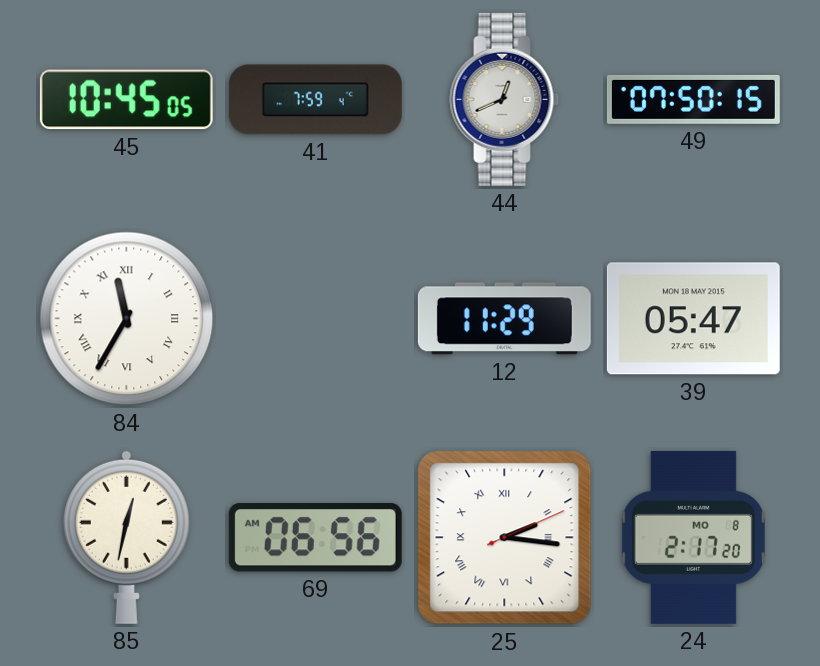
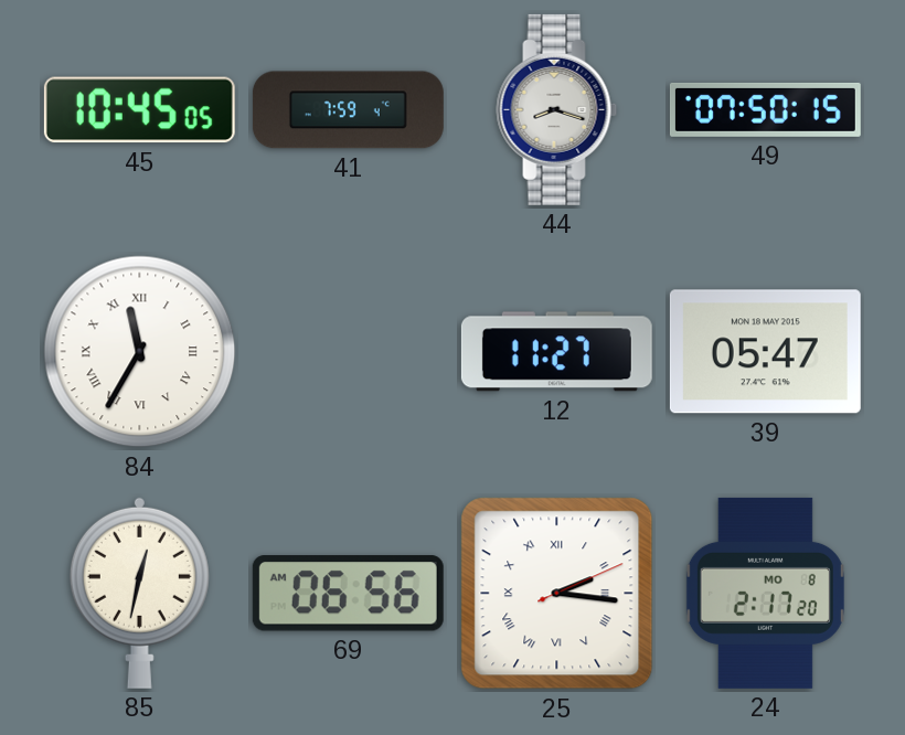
44: 12:41 -> 8:18
12: 11:29 -> 11:27
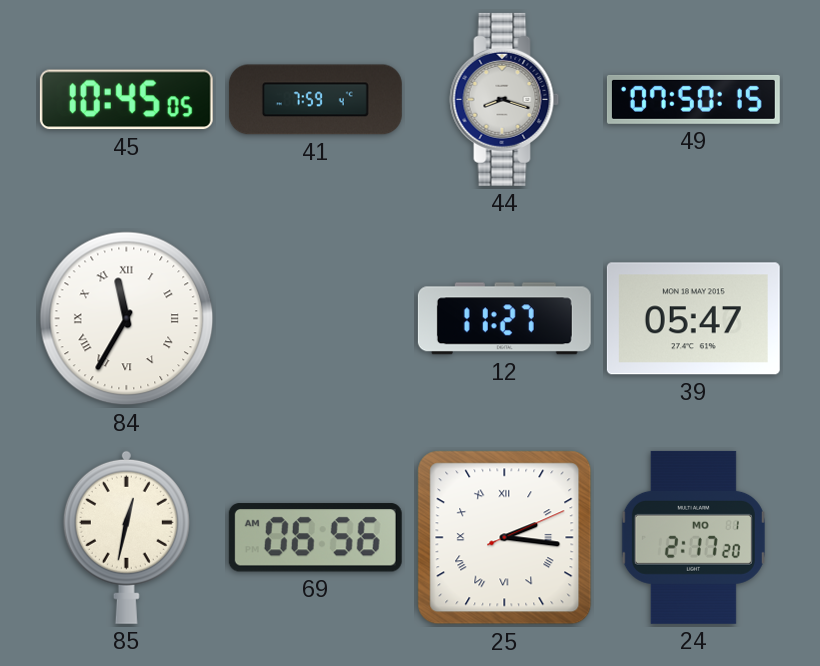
24 date: MO 8 -> MO 1
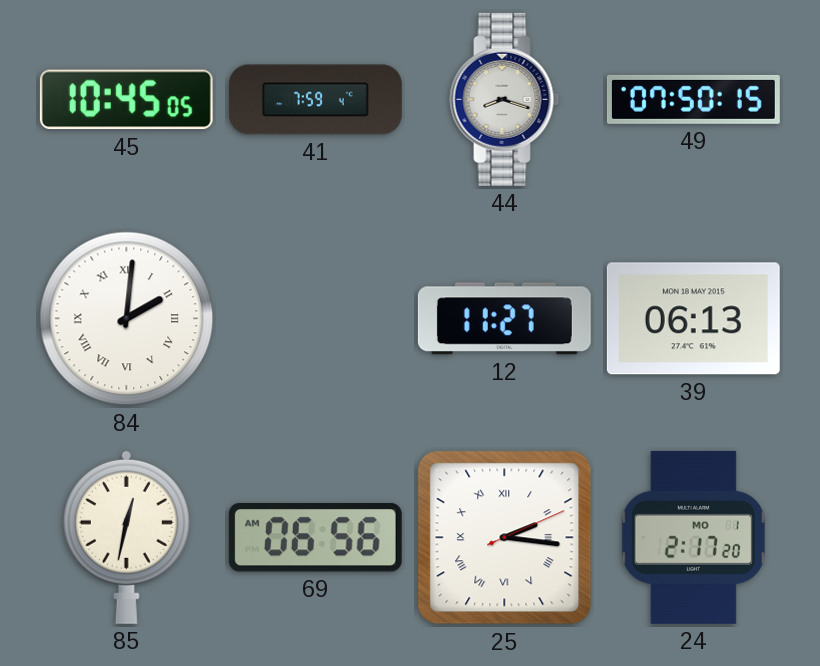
84: 11:35 -> 2:01
39: 05:47 -> 06:13
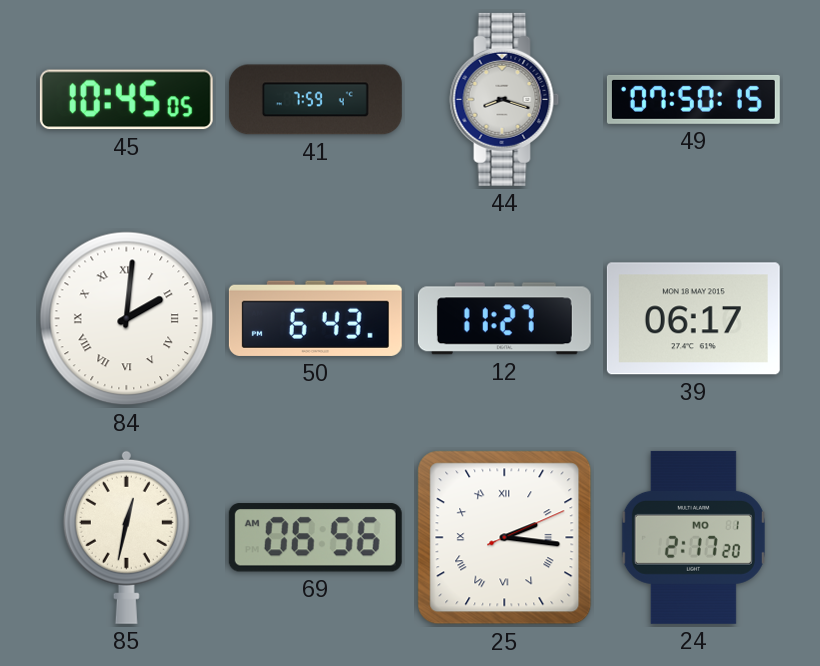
50: none -> 6:43
39: 06:13 -> 06:17
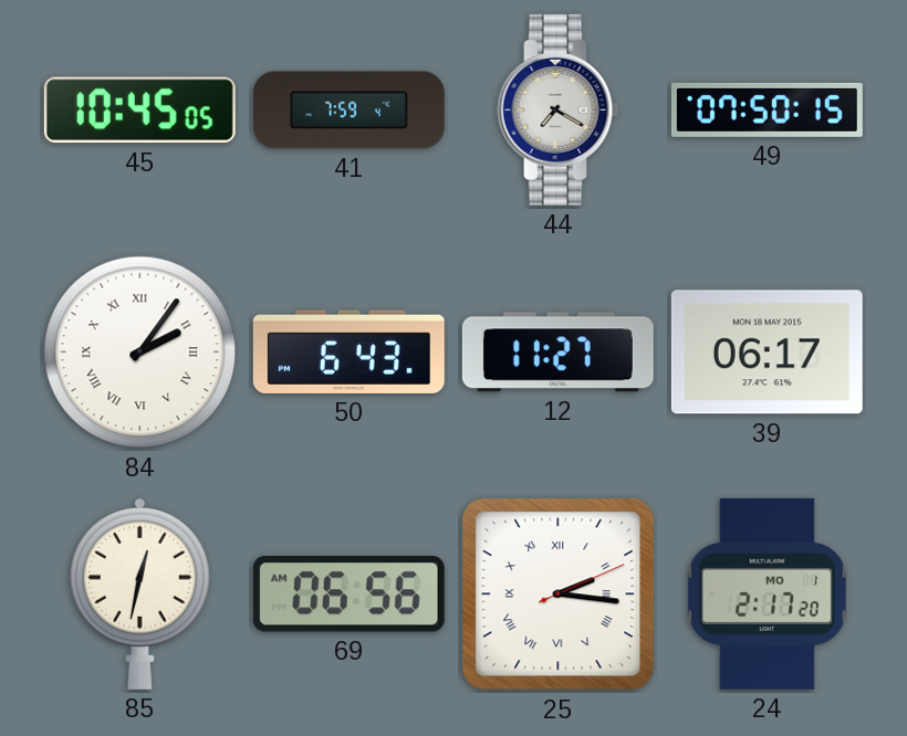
44: 8:18 -> 7:20
84: 2:01 -> 2:06
